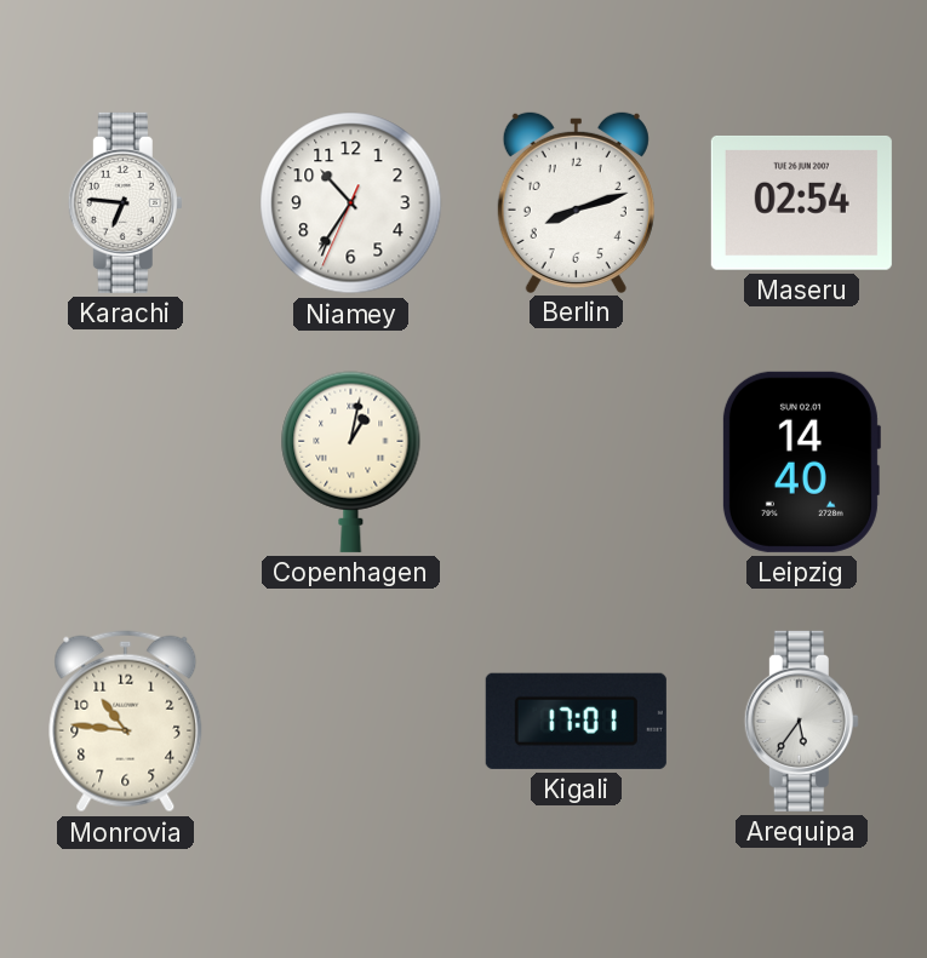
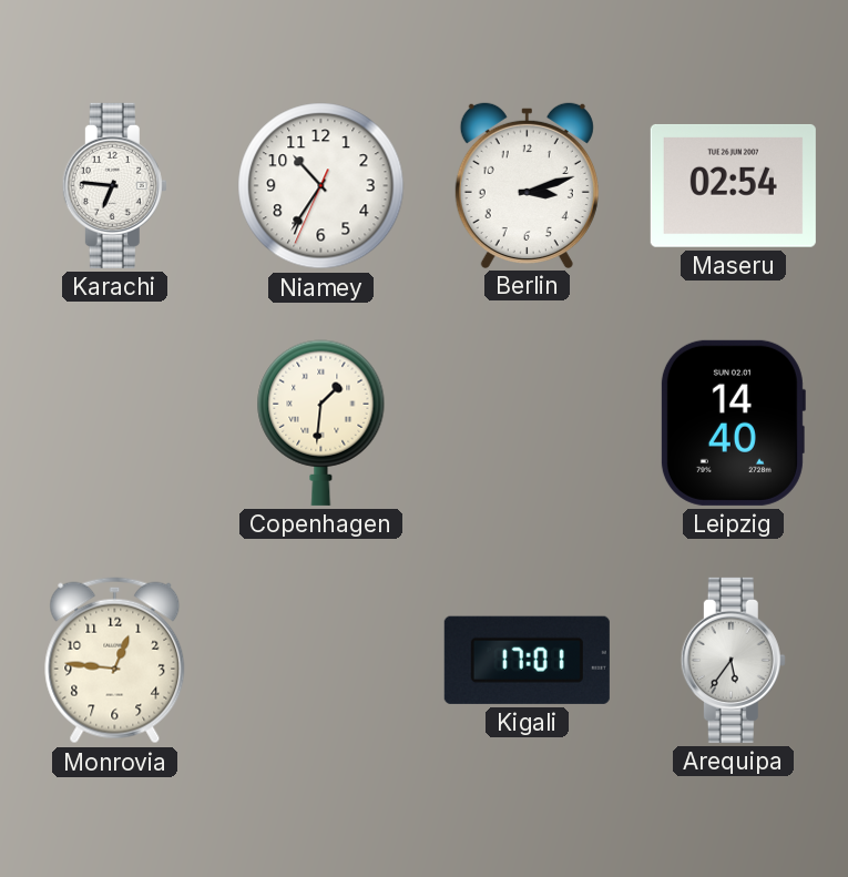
Berlin: 8:12 -> 3:12
Copenhagen: 1:02 -> 1:31
Monrovia: 10:46 -> 12:46
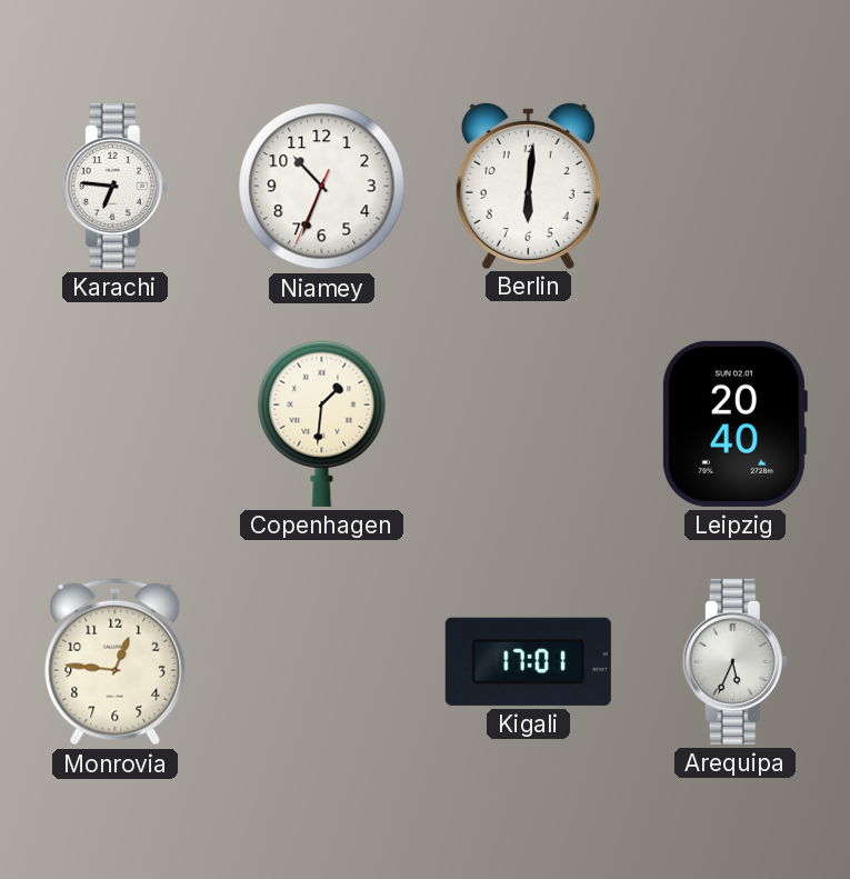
Niamey: 10:35 -> 10:33
Berlin: 3:12 -> 6:01
Maseru: 02:54 -> none
Leipzig: 14:40 -> 20:40
Arequipa: 5:36 -> 5:34
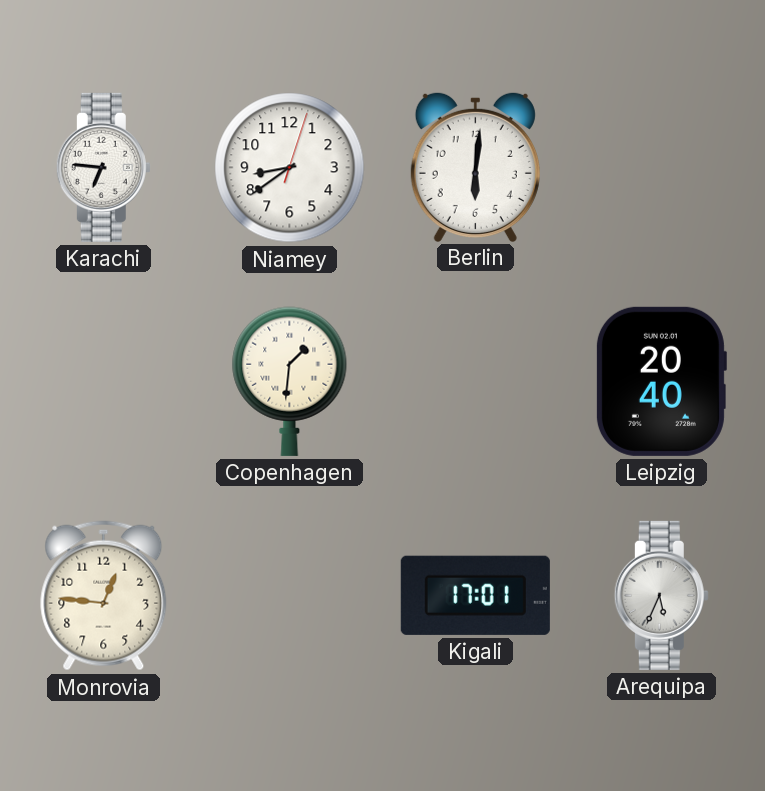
Niamey: 10:33 -> 8:39
